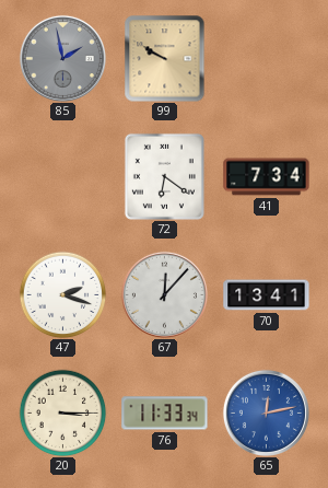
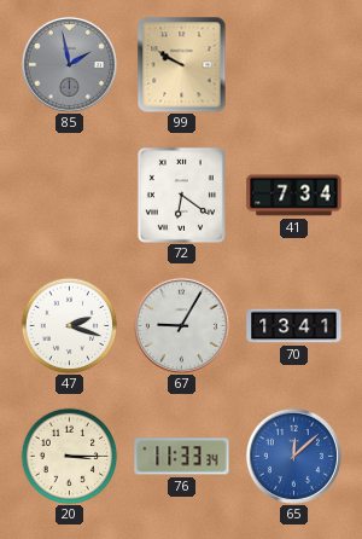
67: 12:07 -> 9:05
65: 12:13 -> 12:08
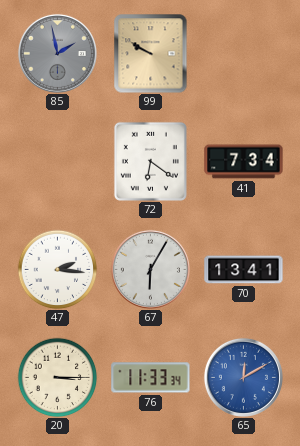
47: 2:18 -> 2:16
67: 9:05 -> 6:05
65: 12:08 -> 12:10
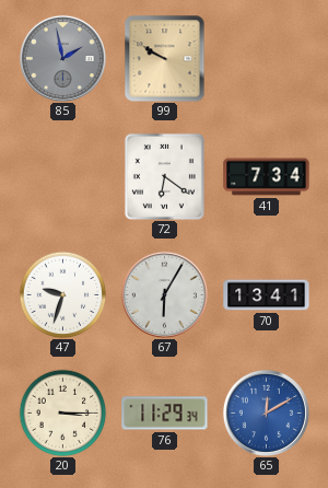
47: 2:16 -> 9:33
76: 11:33 -> 11:29
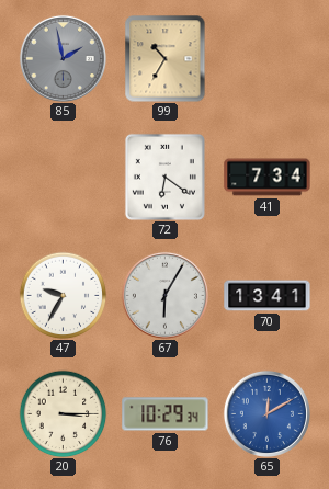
99: 9:50 -> 10:35
47: 9:33 -> 9:35
76: 11:29 -> 10:29
